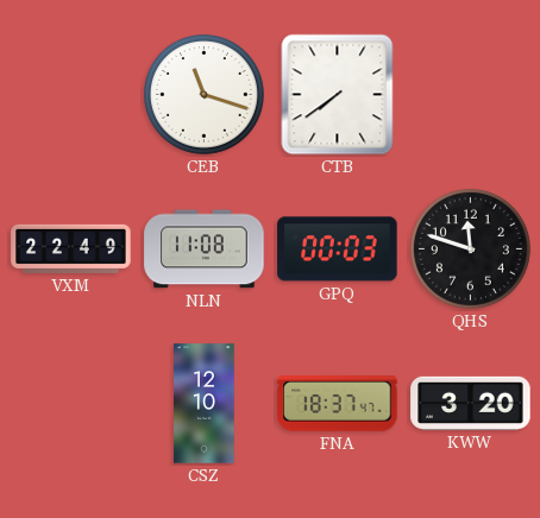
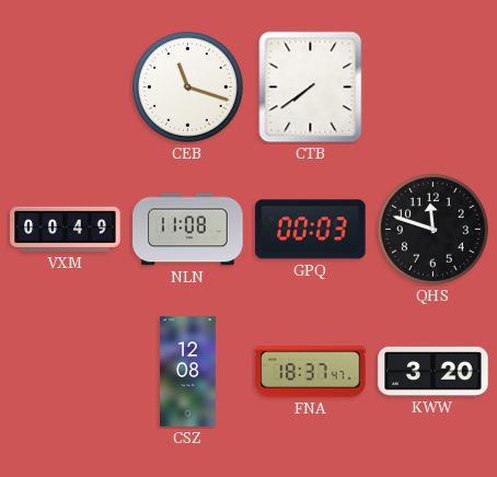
VXM: 22:49 -> 00:49
CSZ: 12:10 -> 12:08
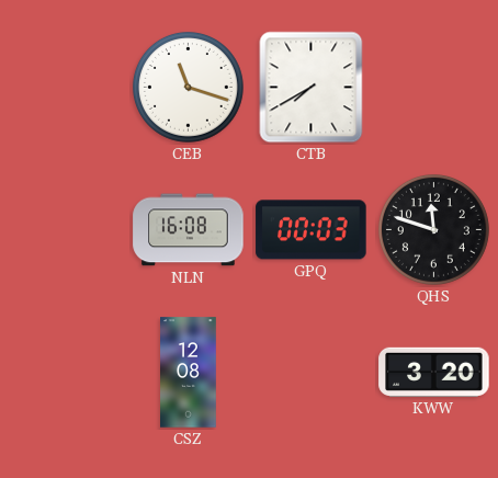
CTB: 7:39 -> 7:40
VXM: 00:49 -> none
NLN: 11:08 -> 16:08
FNA: 18:37 -> none
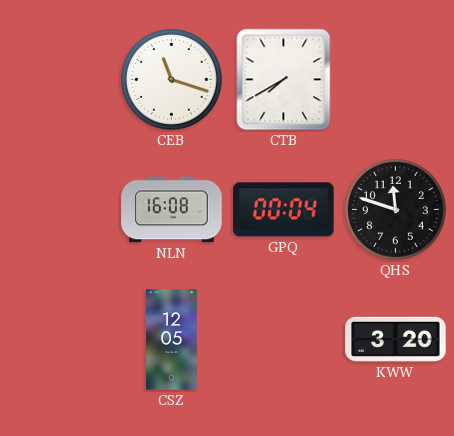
GPQ: 00:03 -> 00:04
CSZ: 12:08 -> 12:05
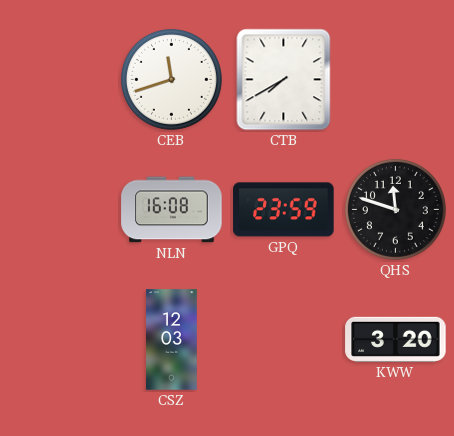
CEB: 11:18 -> 11:42
GPQ: 00:04 -> 23:59
CSZ: 12:05 -> 12:03
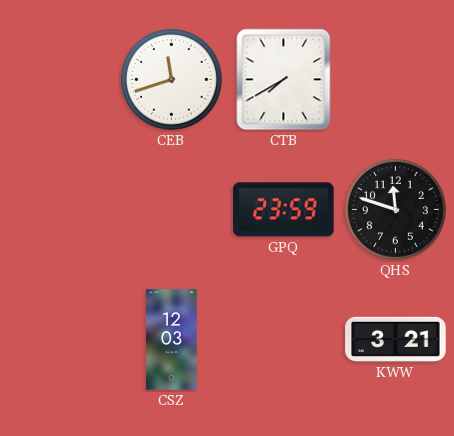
NLN: 16:08 -> none
KWW: 3:20 -> 3:21
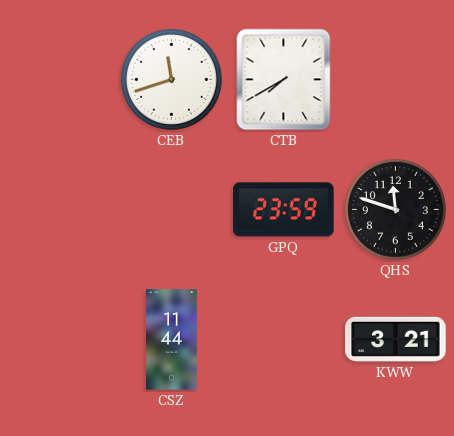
CSZ: 12:03 -> 11:44
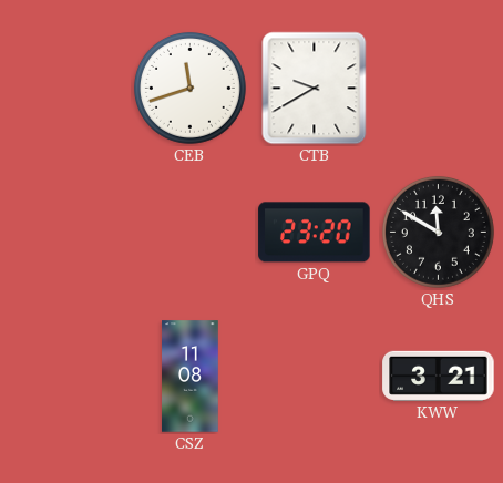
CTB: 7:40 -> 9:40
GPQ: 23:59 -> 23:20
QHS: 11:48 -> 11:50
CSZ: 11:44 -> 11:08
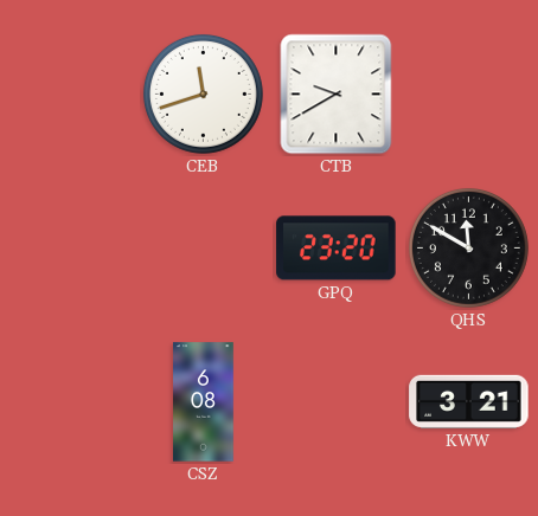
CSZ: 11:08 -> 6:08
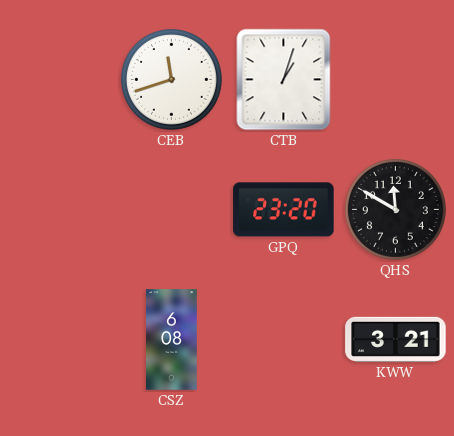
CTB: 9:40 -> 1:03
